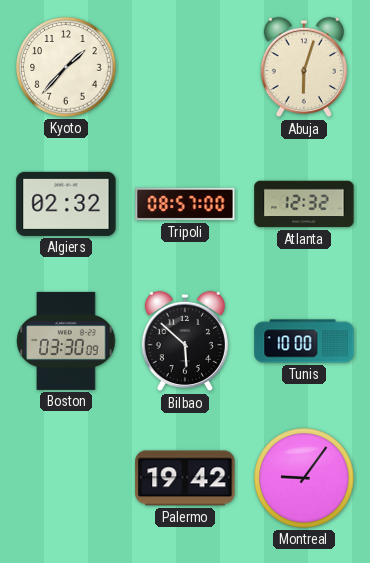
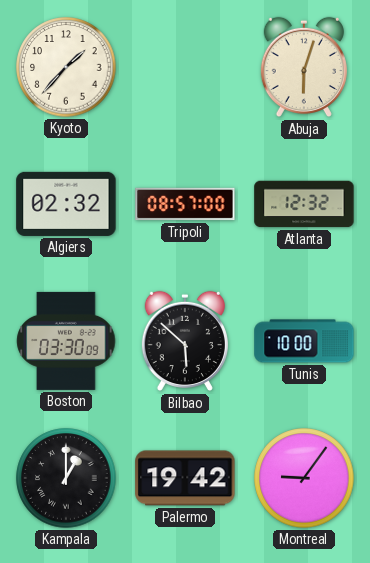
Kampala: none -> 1:00
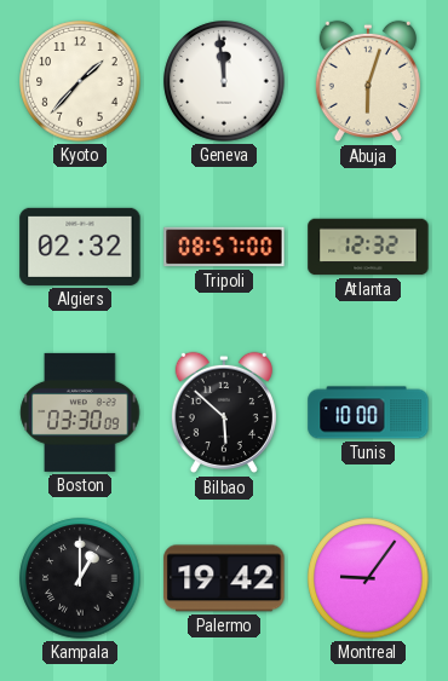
Geneva: none -> 11:59
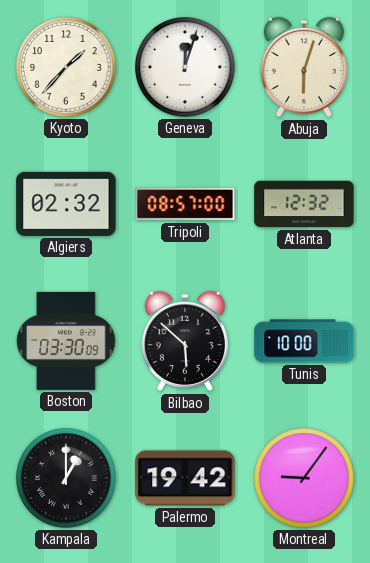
Geneva: 11:59 -> 12:03
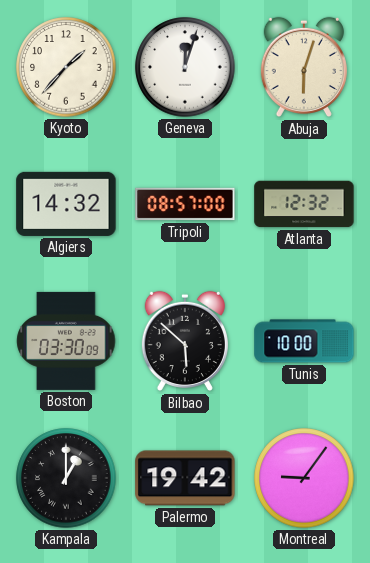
Algiers: 02:32 -> 14:32
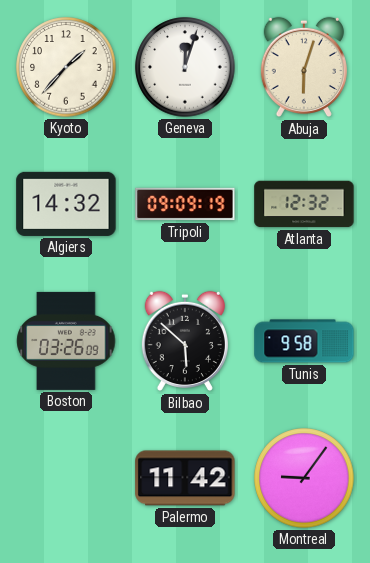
Tripoli: 08:57 -> 09:09
Boston: 03:30 -> 03:26
Tunis: 10:00 -> 9:58
Kampala: 1:00 -> none
Palermo: 19:42 -> 11:42
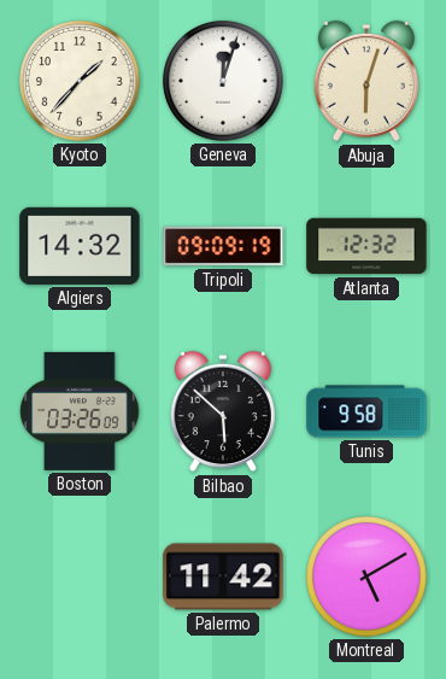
Montreal: 9:06 -> 5:10
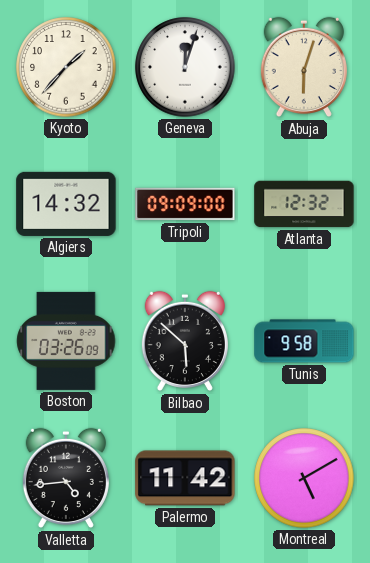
Tripoli: 09:09:19 -> 09:09:00
Valletta: none -> 4:44
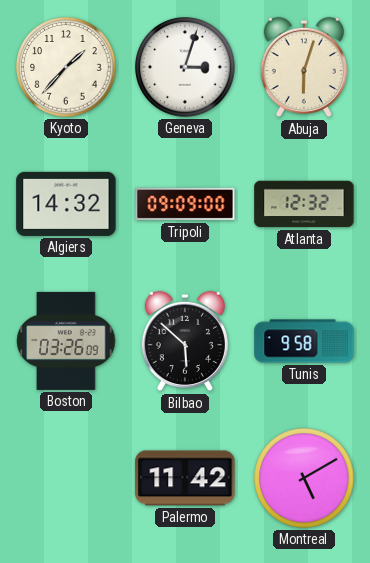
Geneva: 12:03 -> 3:03
Valletta: 4:44 -> none
